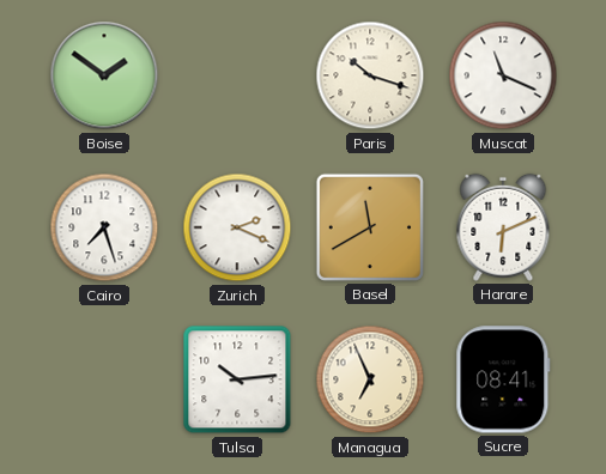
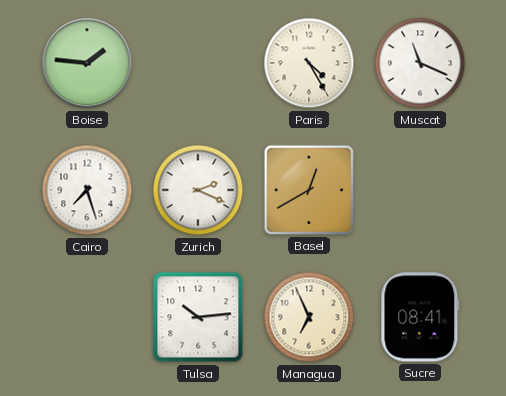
Boise: 1:51 -> 1:46
Paris: 10:18 -> 4:25
Basel: 11:40 -> 12:40
Harare: 6:11 -> none
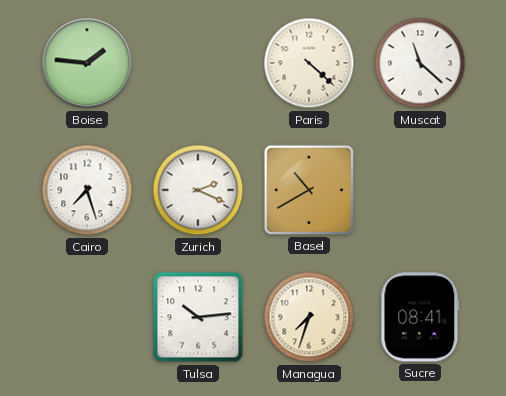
Paris: 4:25 -> 4:22
Muscat: 11:19 -> 11:22
Basel: 12:40 -> 10:40
Managua: 6:56 -> 7:33
